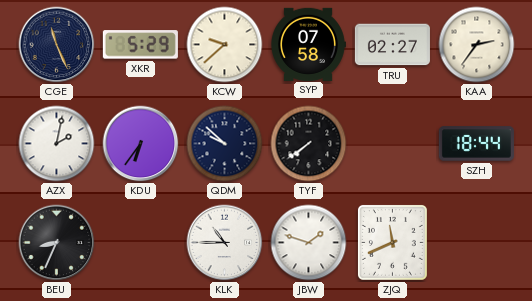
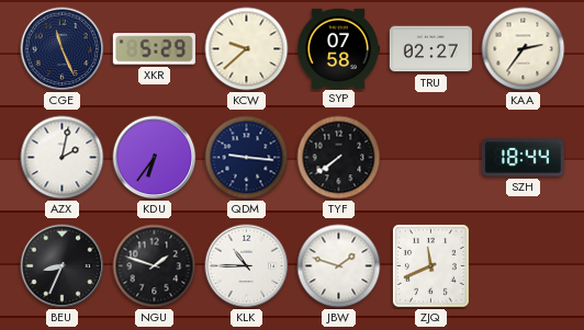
QDM: 9:52 -> 9:16
NGU: none -> 1:48
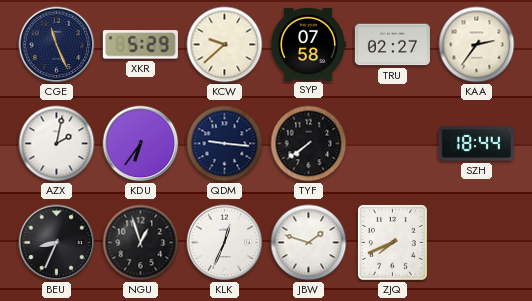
NGU: 1:48 -> 12:57
KLK: 10:45 -> 12:34
ZJQ: 11:41 -> 7:41
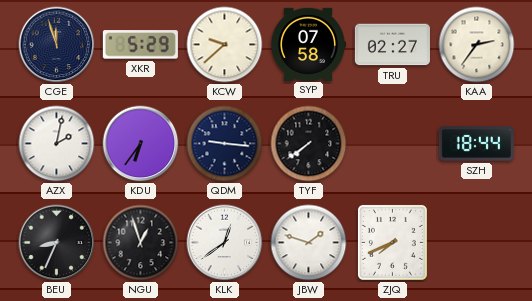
CGE: 11:26 -> 11:57
KLK: 12:34 -> 12:39
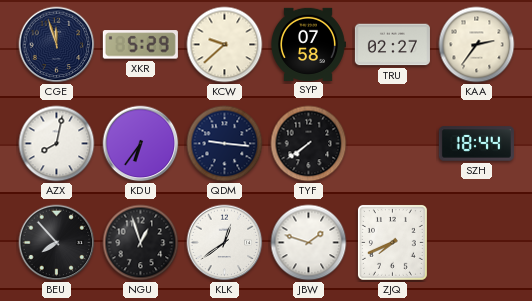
AZX: 2:02 -> 8:02
BEU: 8:34 -> 7:53
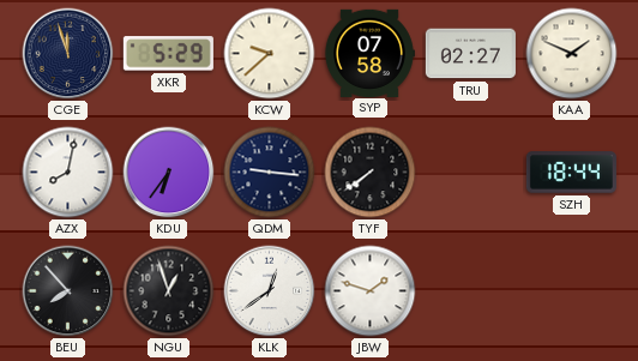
KAA: 2:36 -> 1:49
ZJQ: 7:41 -> none
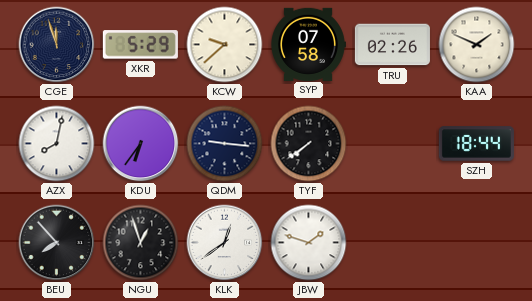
TRU: 02:27 -> 02:26
